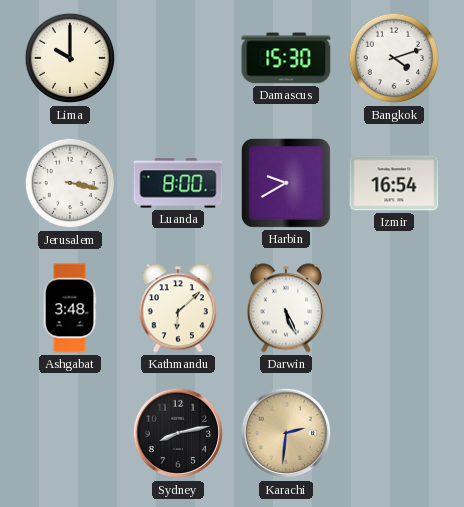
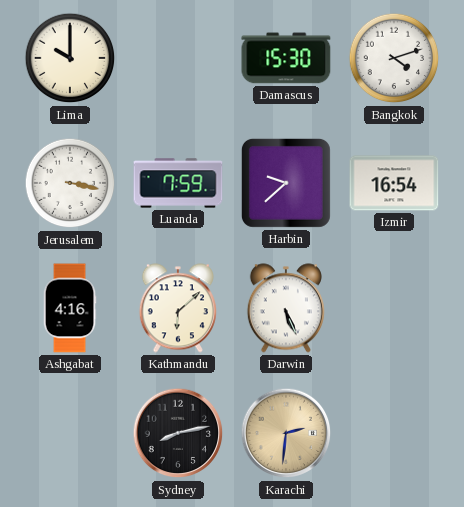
Luanda: 8:00 -> 7:59
Harbin: 9:40 -> 9:38
Ashgabat: 3:48 -> 4:16
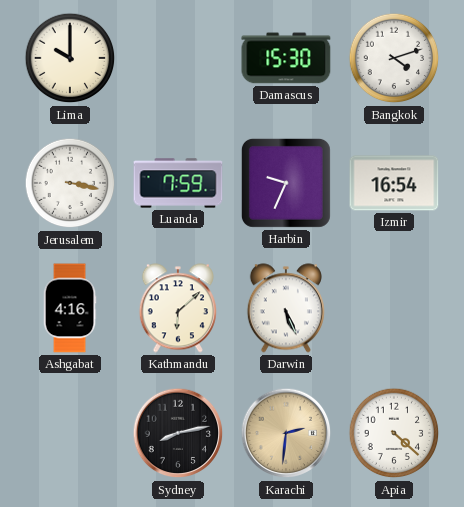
Harbin: 9:38 -> 9:34
Apia: none -> 4:22
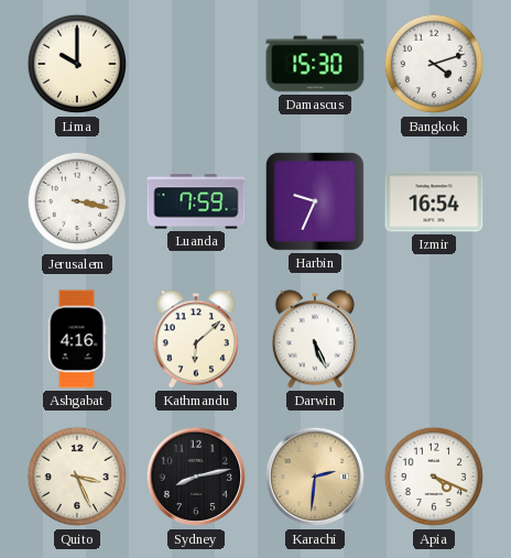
Quito: none -> 3:26
Apia: 4:22 -> 4:19
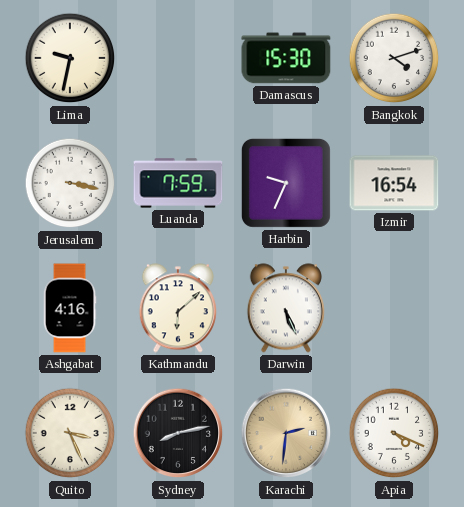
Lima: 10:00 -> 9:32
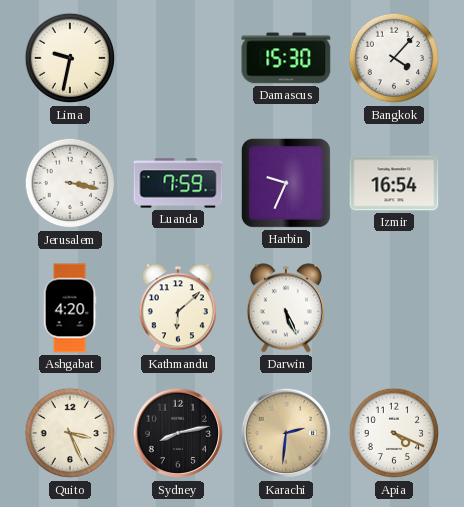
Bangkok: 4:12 -> 4:07
Ashgabat: 4:16 -> 4:20
